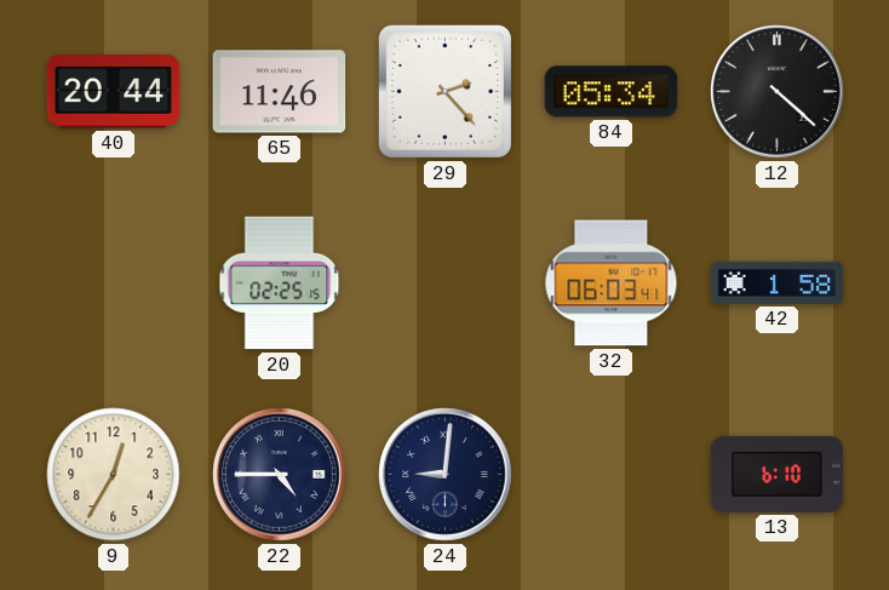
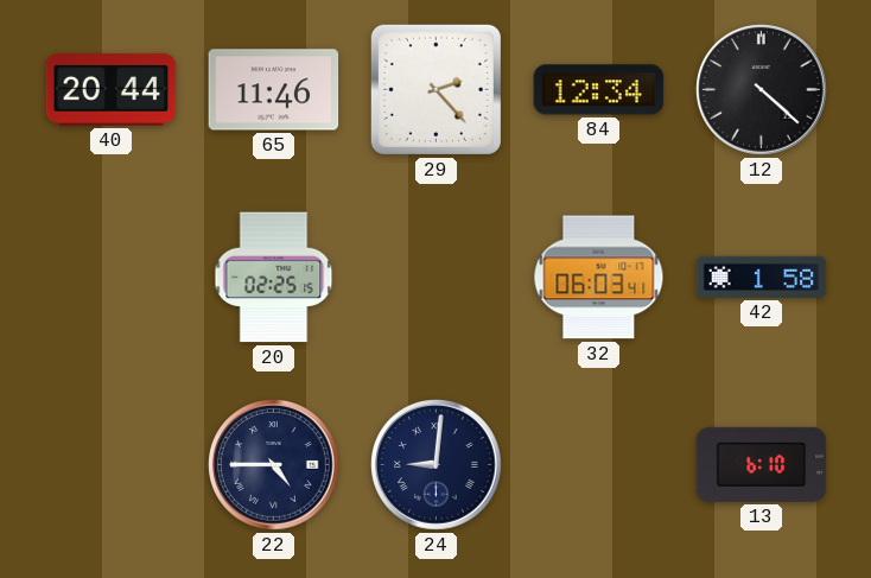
84: 05:34 -> 12:34
9: 12:35 -> none
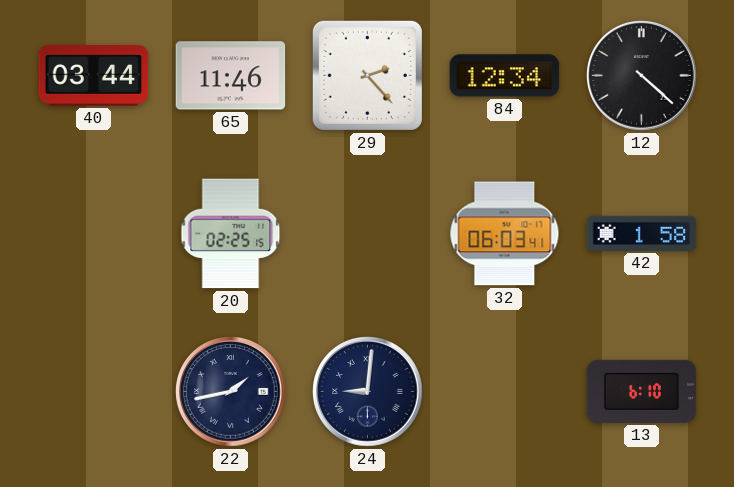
40: 20:44 -> 03:44
22: 4:45 -> 1:43
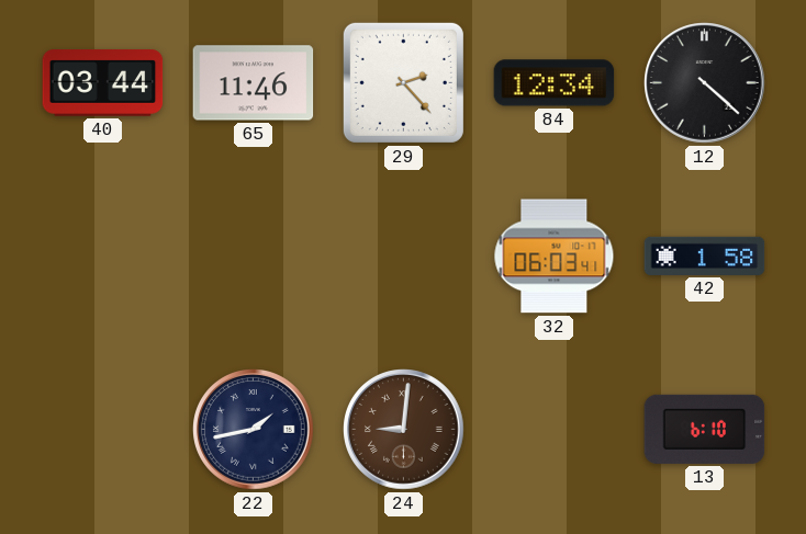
20: 02:25 -> none
24 dial: navy -> brown
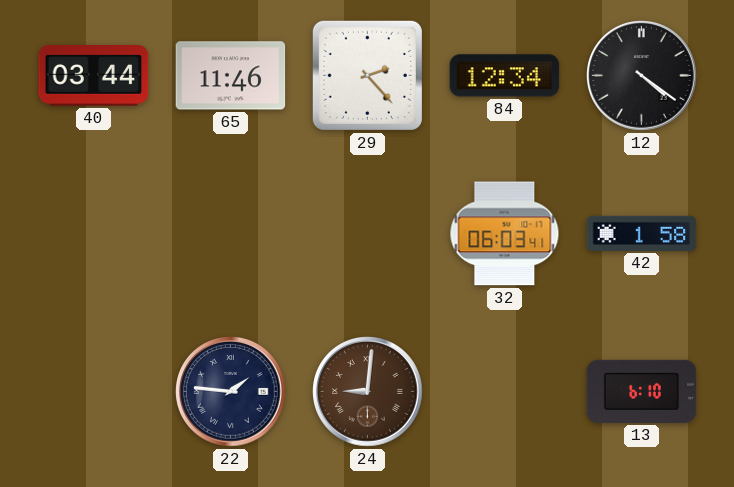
12: 4:22 -> 4:21
22: 1:43 -> 1:46
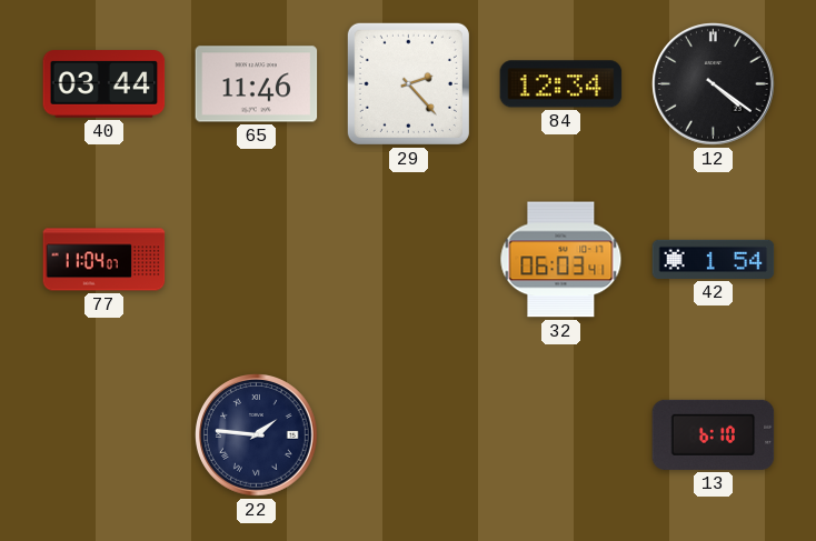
77: none -> 11:04
42: 1:58 -> 1:54
24: 9:01 -> none
